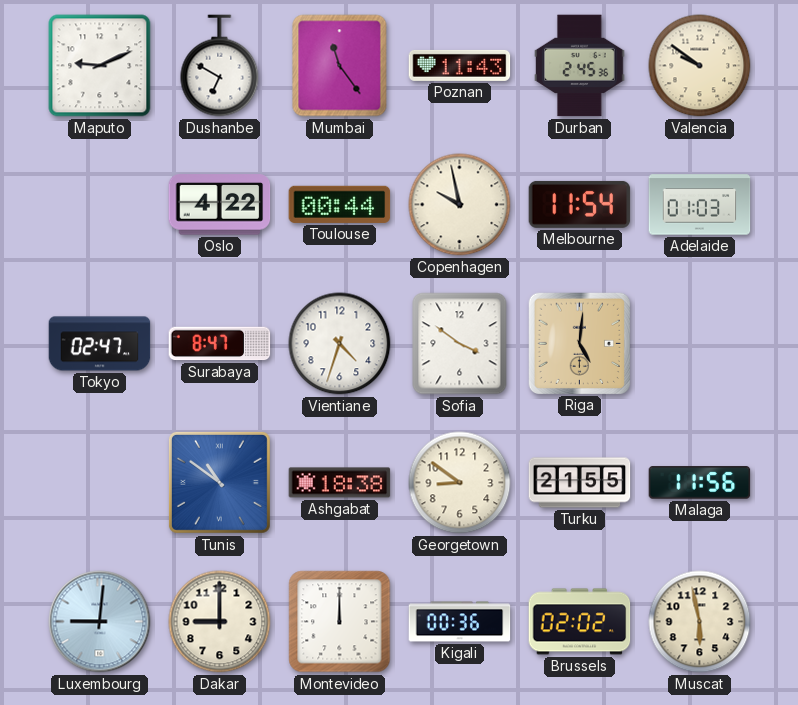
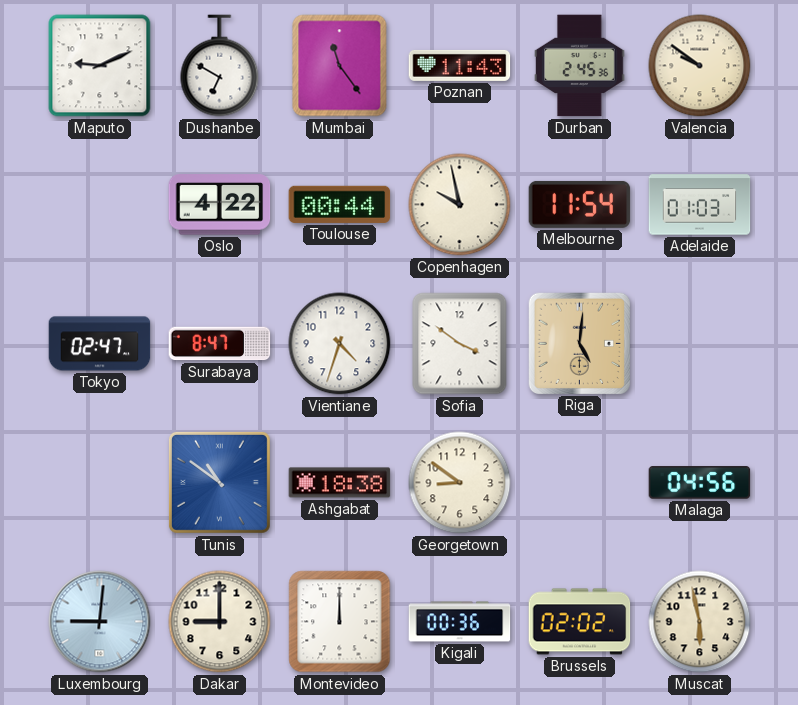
Turku: 21:55 -> none
Malaga: 11:56 -> 04:56
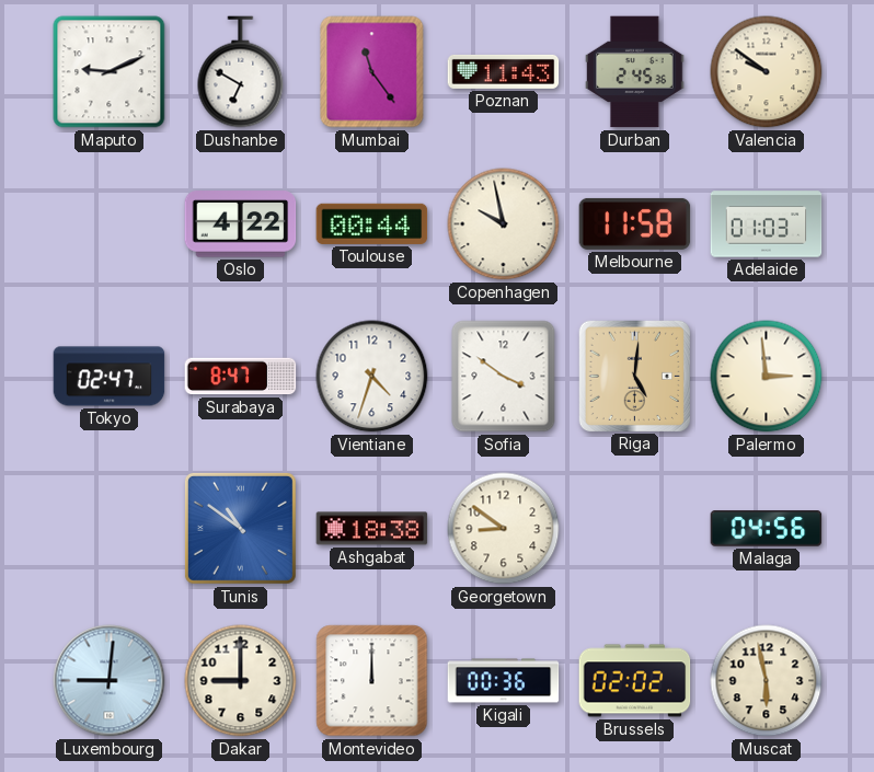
Melbourne: 11:54 -> 11:58
Palermo: none -> 2:59
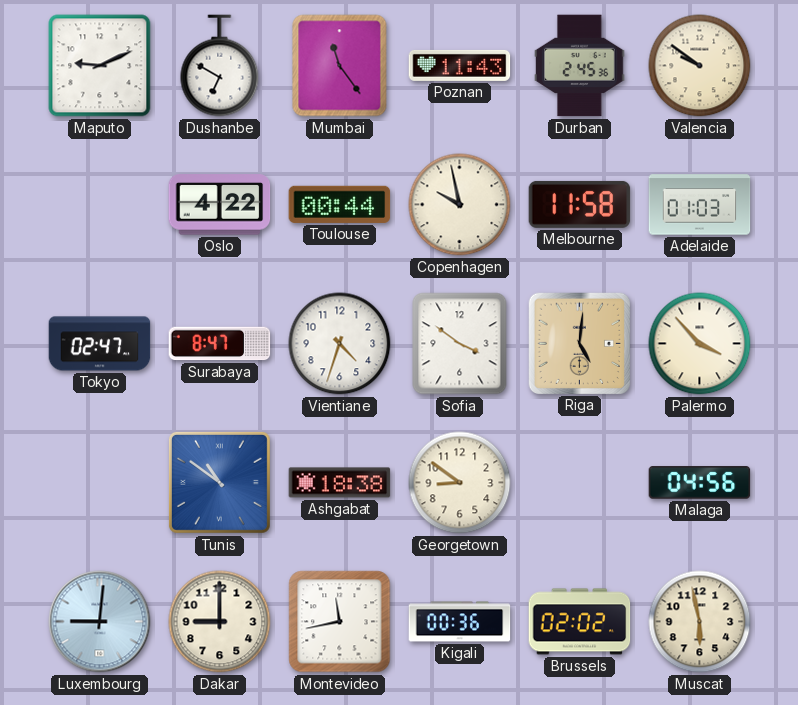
Palermo: 2:59 -> 3:53
Montevideo: 12:00 -> 11:43
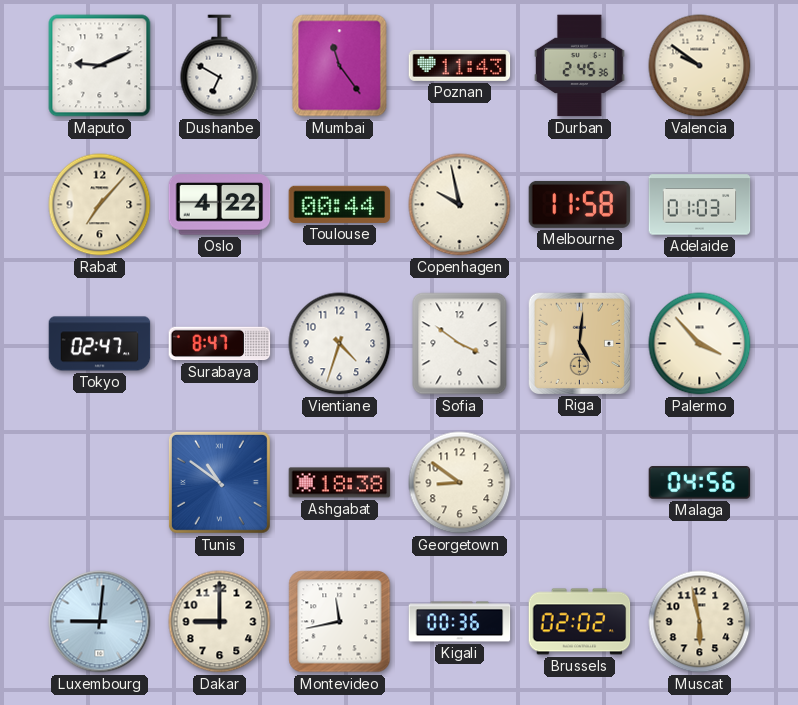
Rabat: none -> 7:07
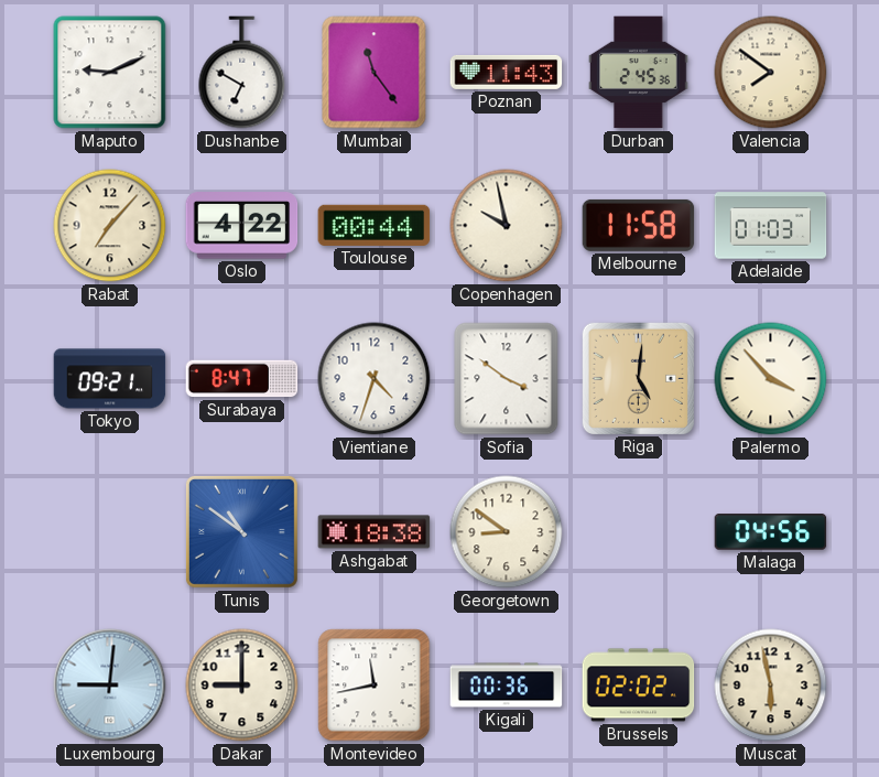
Valencia: 9:51 -> 7:51
Tokyo: 02:47 -> 09:21
